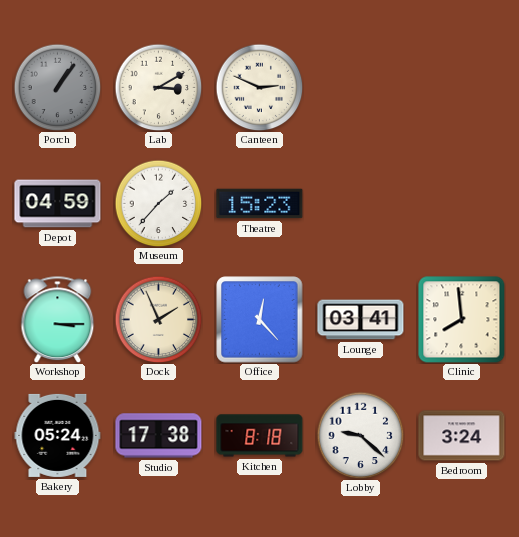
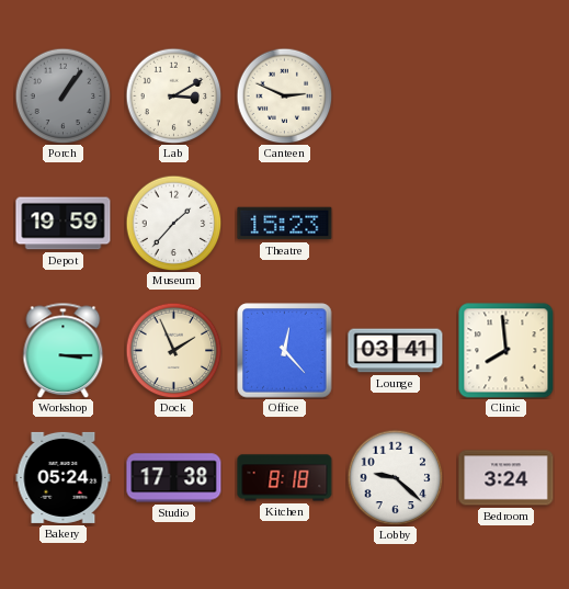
Depot: 04:59 -> 19:59
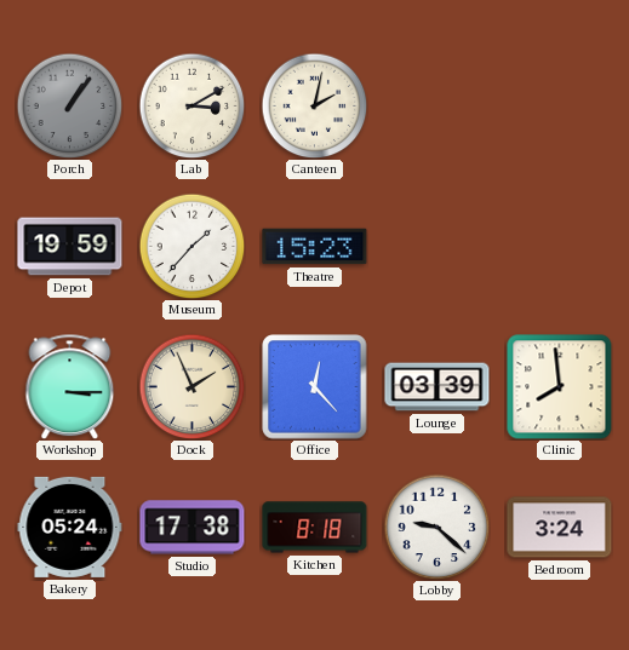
Canteen: 2:49 -> 2:02
Lounge: 03:41 -> 03:39
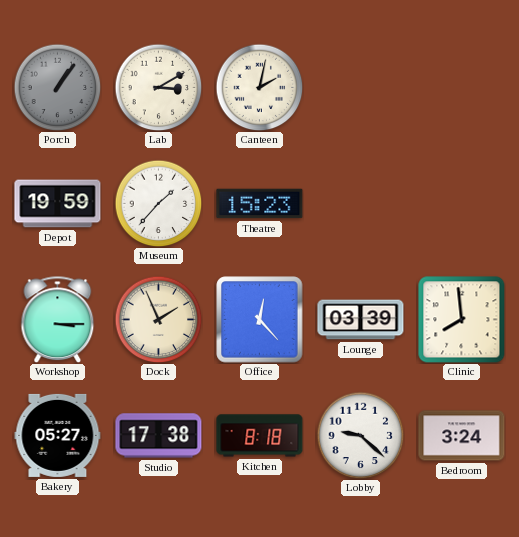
Bakery: 05:24 -> 05:27
